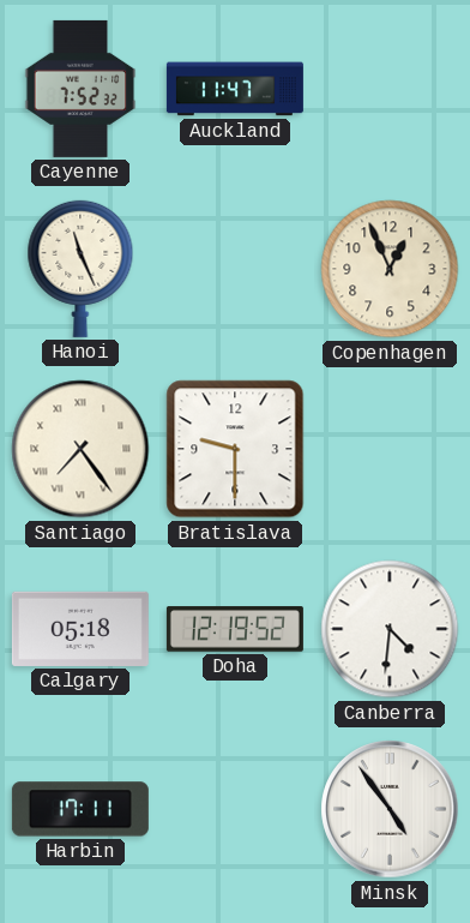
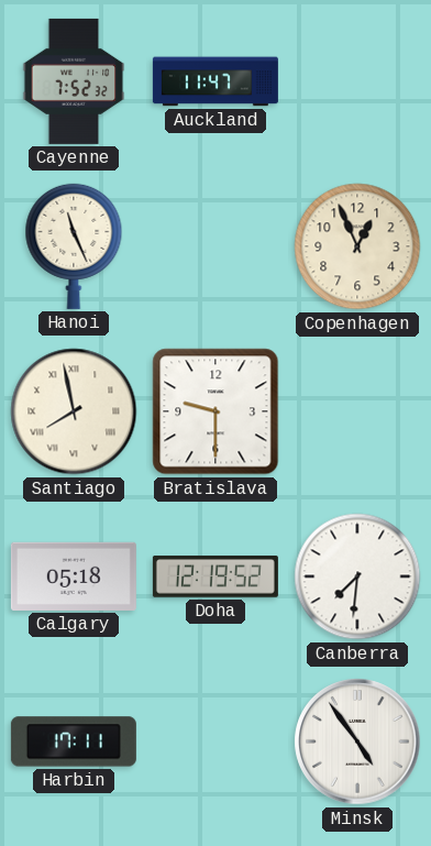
Santiago: 7:24 -> 7:58
Canberra: 4:31 -> 7:31
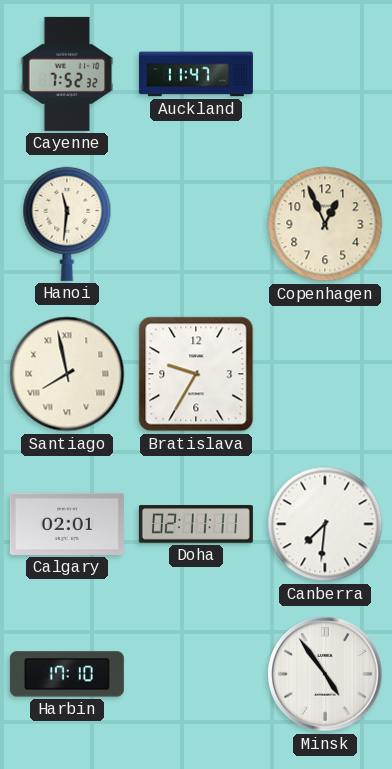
Hanoi: 11:26 -> 11:31
Bratislava: 9:30 -> 9:35
Calgary: 05:18 -> 02:01
Doha: 12:19 -> 02:11
Harbin: 17:11 -> 17:10
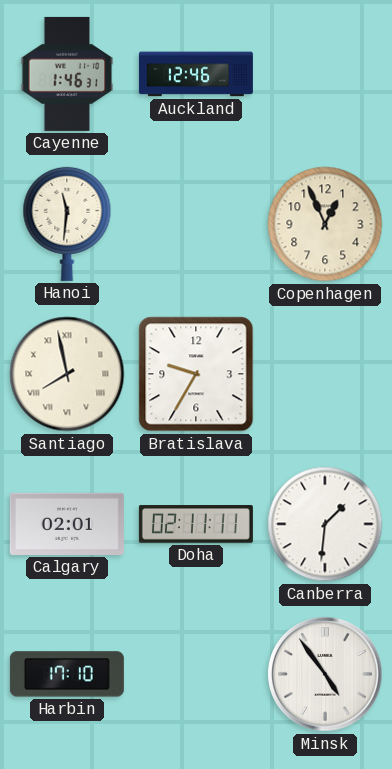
Cayenne: 7:52 -> 1:46
Auckland: 11:47 -> 12:46
Canberra: 7:31 -> 1:31
